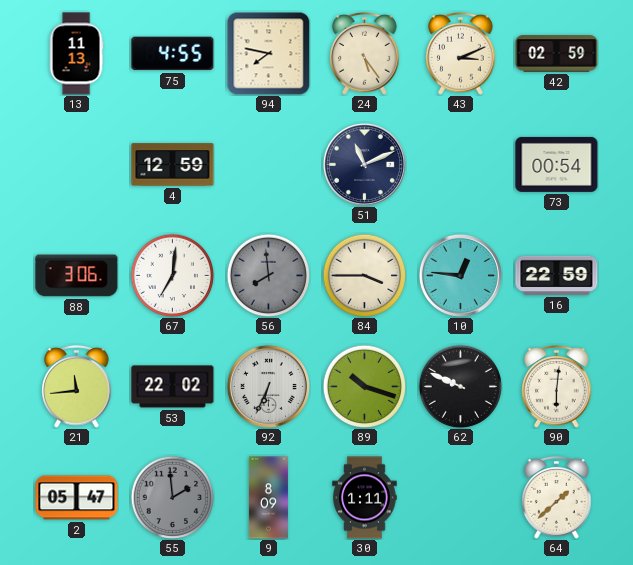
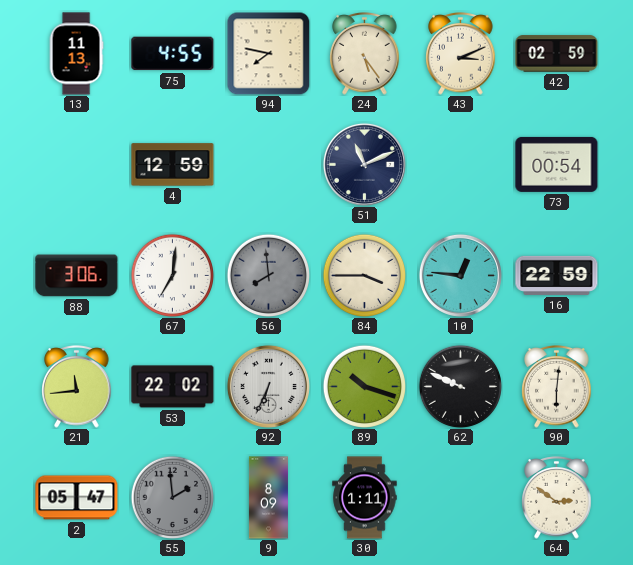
64: 1:38 -> 2:51
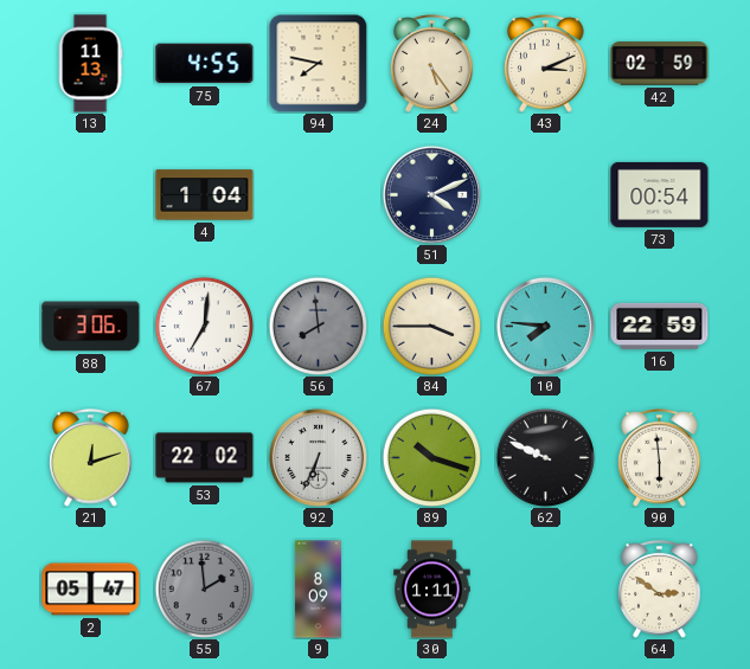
4: 12:59 -> 1:04
51: 11:11 -> 4:11
10: 12:46 -> 7:46
21: 11:44 -> 12:12
90: 6:01 -> 5:59
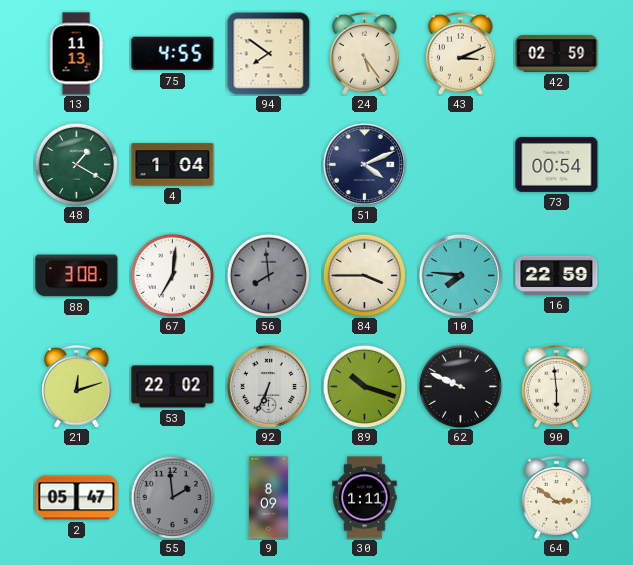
94: 7:47 -> 7:51
48: none -> 1:20
88: 3:06 -> 3:08
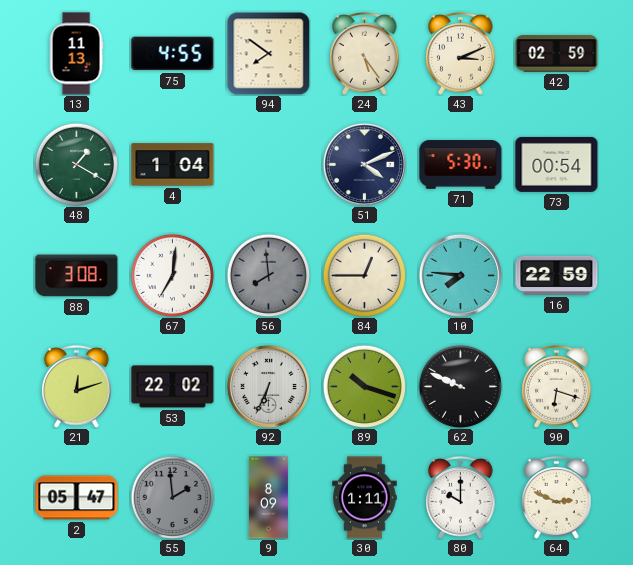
71: none -> 5:30
84: 3:45 -> 12:45
90: 5:59 -> 6:18
80: none -> 10:00
64: 2:51 -> 2:49
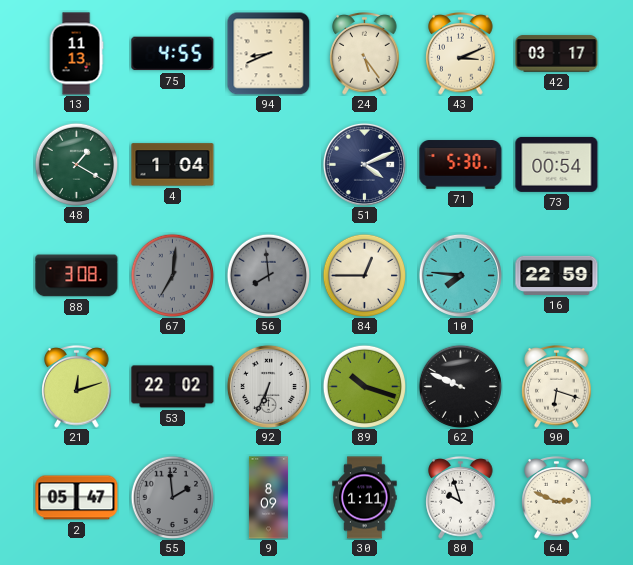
94: 7:51 -> 8:41
42: 02:59 -> 03:17
67 dial: white -> grey
80: 10:00 -> 9:57
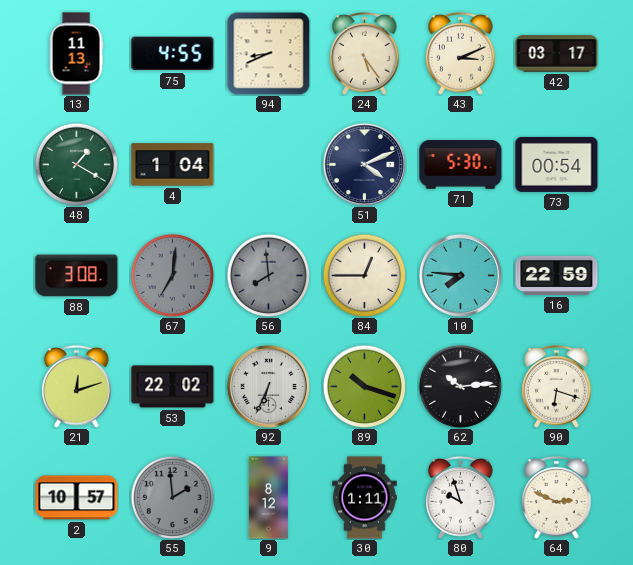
62: 9:49 -> 10:14
2: 05:47 -> 10:57
9: 8:09 -> 8:12
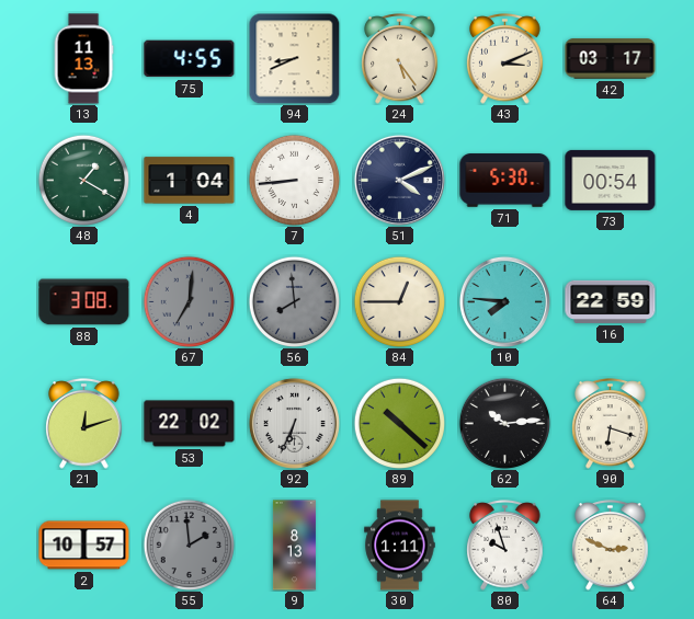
7: none -> 8:44
89: 10:18 -> 10:22
9: 8:12 -> 8:13
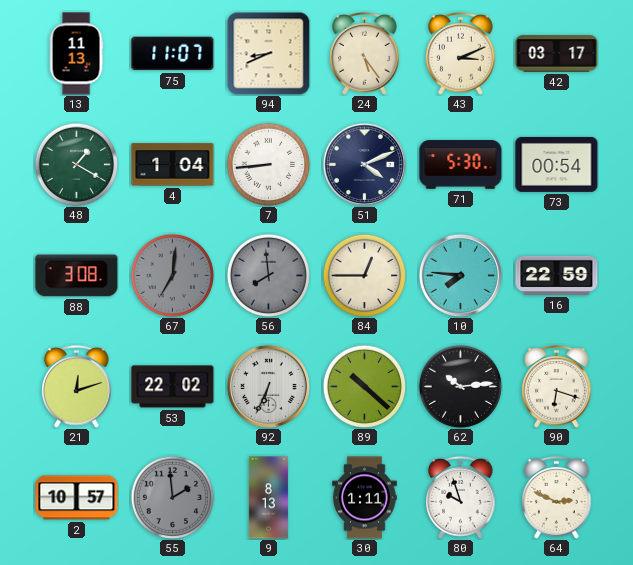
75: 4:55 -> 11:07
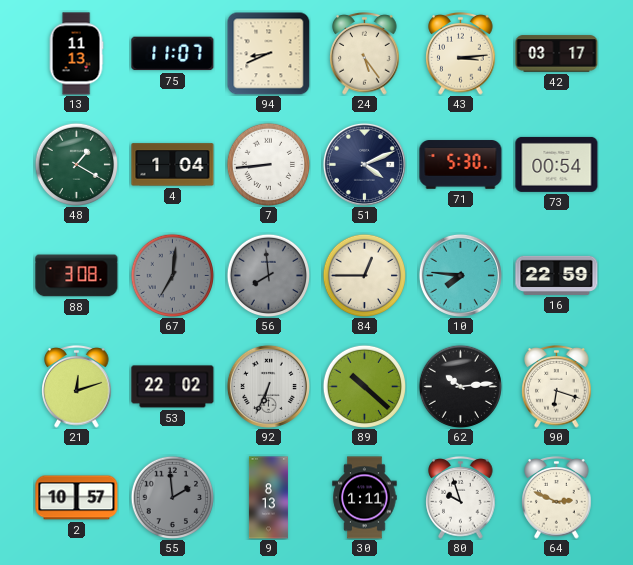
43: 3:11 -> 3:14
